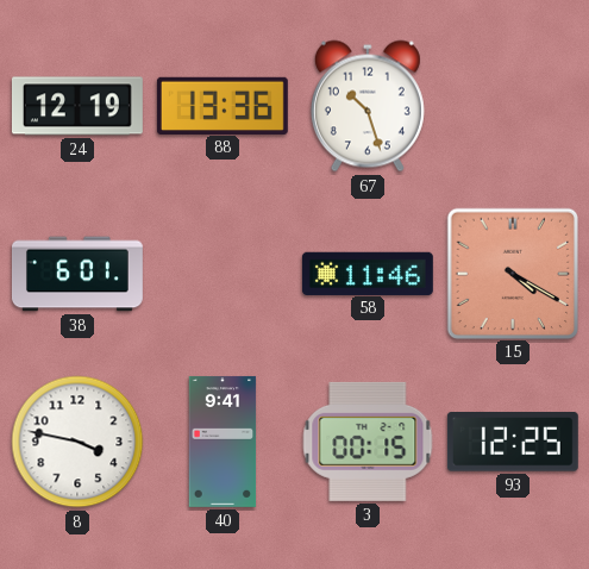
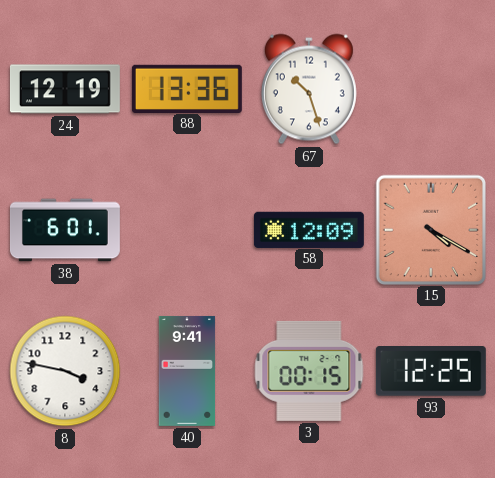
58: 11:46 -> 12:09
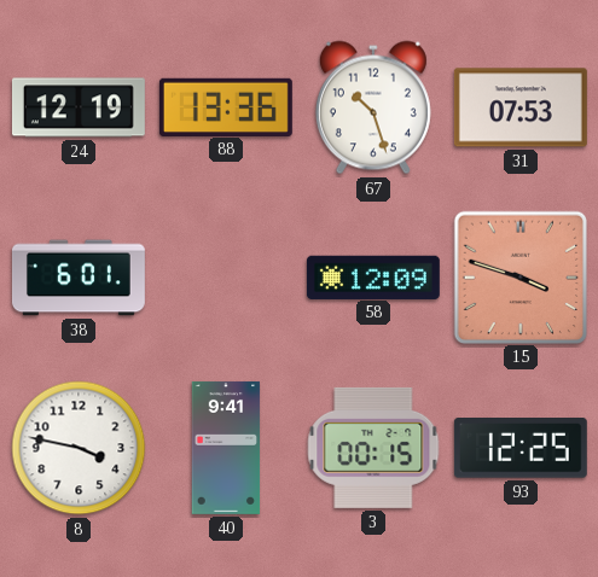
31: none -> 07:53
15: 4:20 -> 3:48
